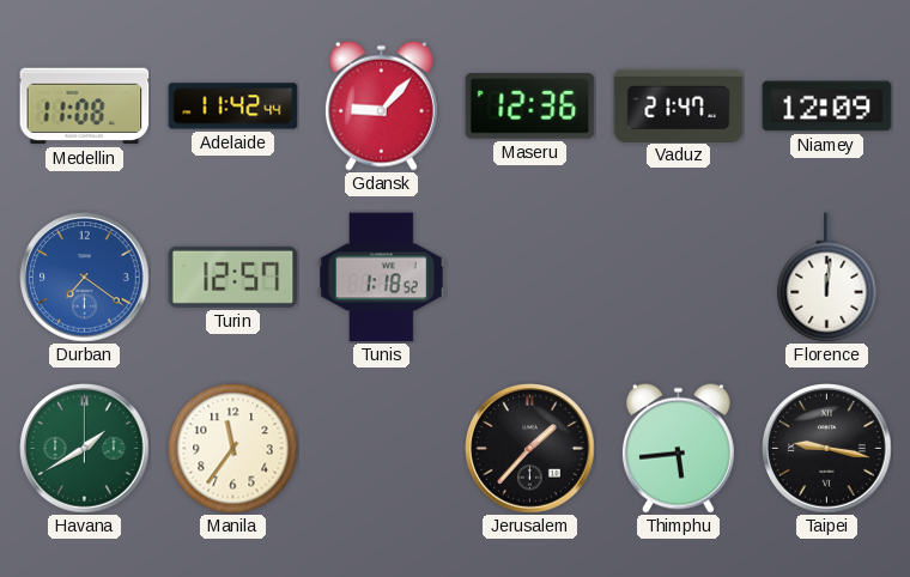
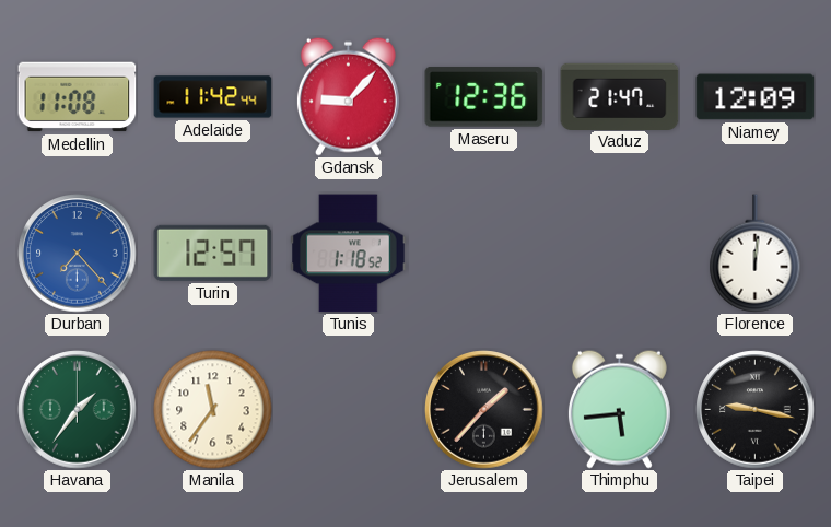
Durban: 7:21 -> 7:23
Havana: 1:40 -> 1:36
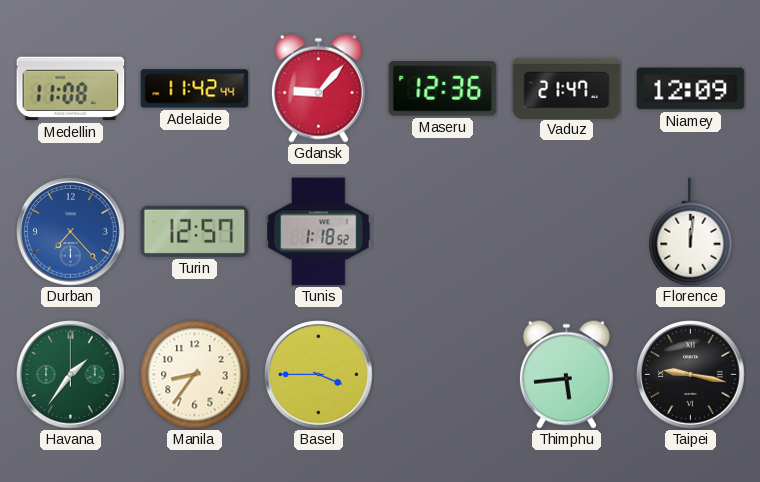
Manila: 11:36 -> 8:36
Basel: none -> 3:45
Jerusalem: 1:37 -> none
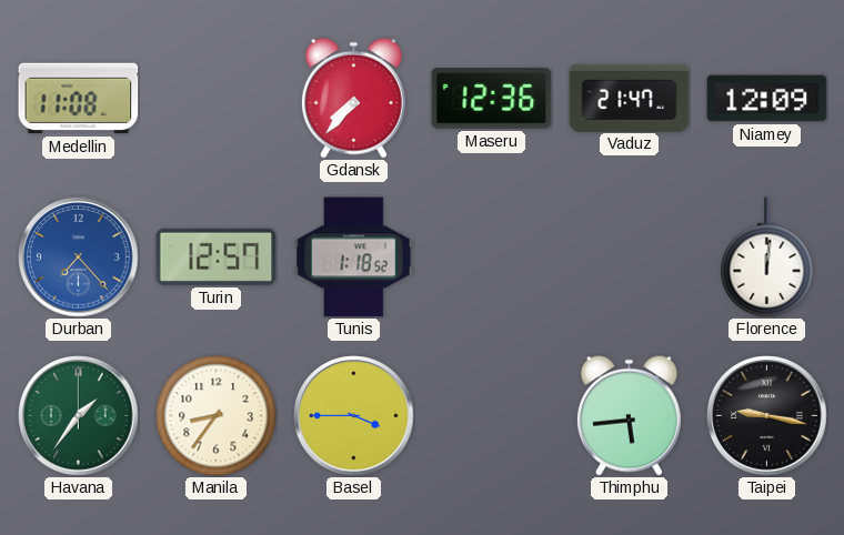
Adelaide: 11:42 -> none
Gdansk: 9:07 -> 7:37
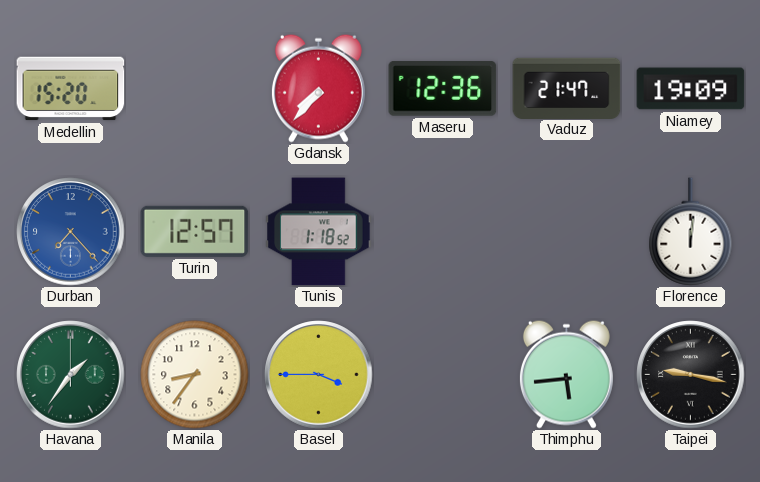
Medellin: 11:08 -> 15:20
Niamey: 12:09 -> 19:09
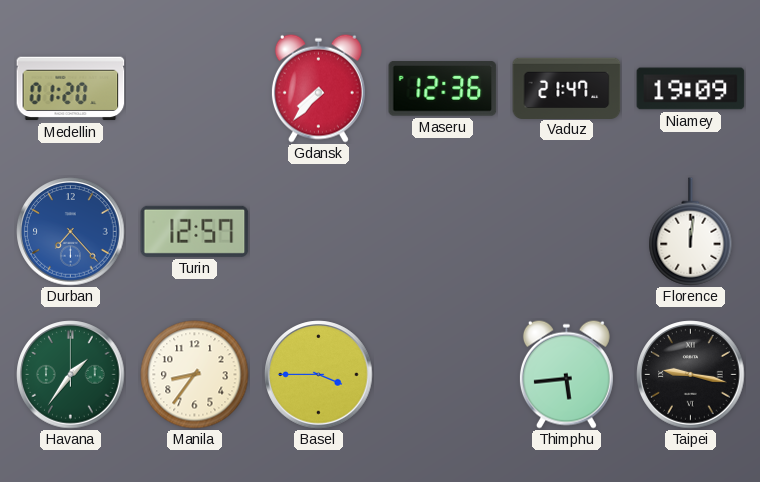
Medellin: 15:20 -> 01:20
Tunis: 1:18 -> none
